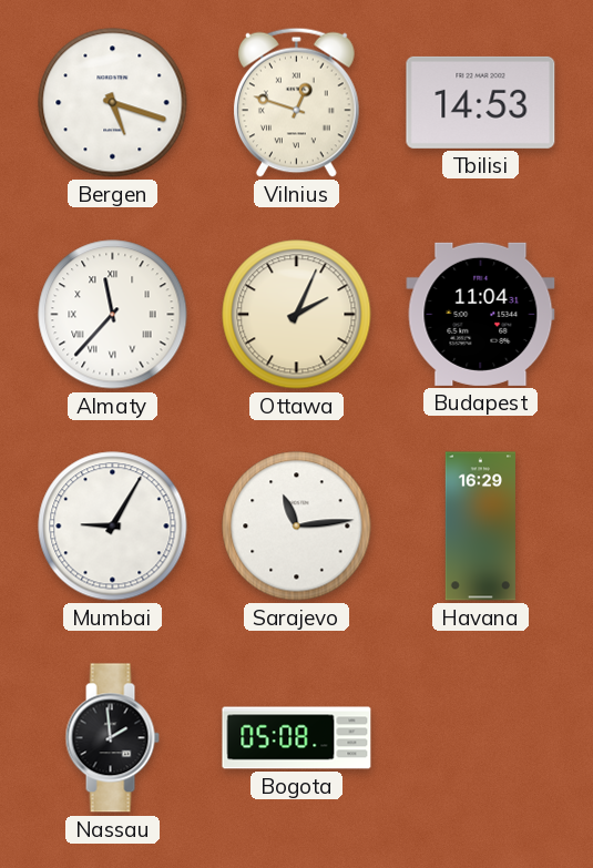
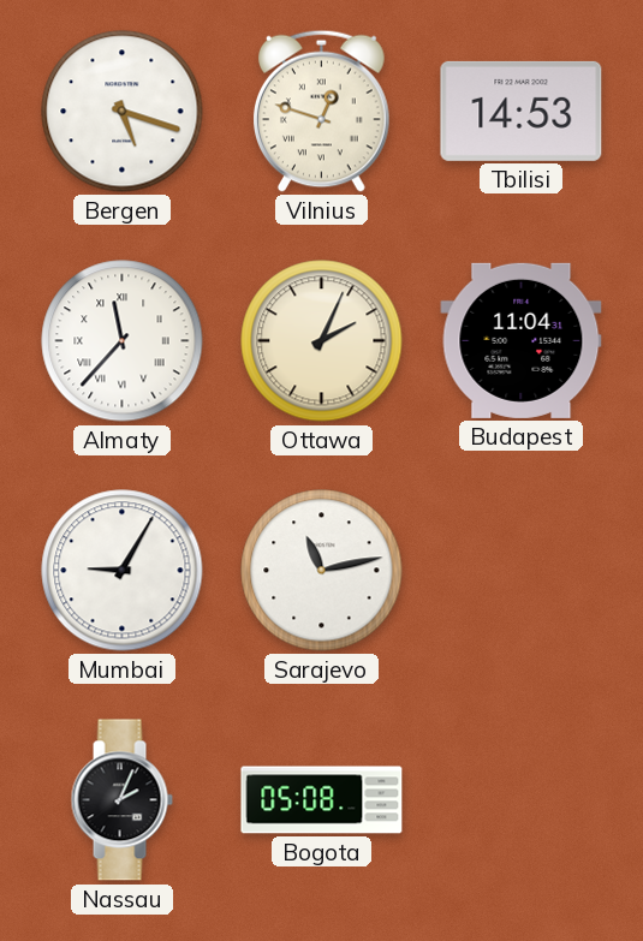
Sarajevo: 11:14 -> 11:13
Havana: 16:29 -> none
Nassau: 1:59 -> 2:04
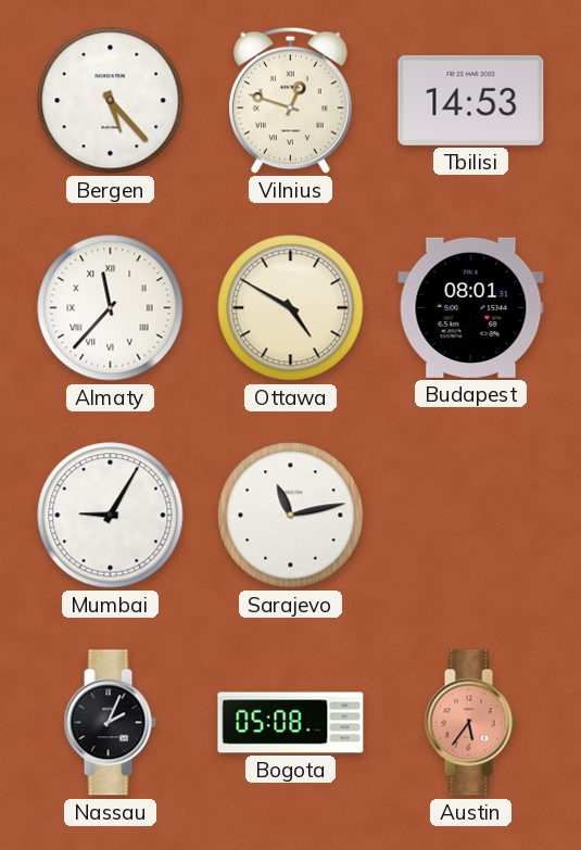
Bergen: 5:18 -> 5:23
Ottawa: 2:04 -> 4:50
Budapest: 11:04 -> 08:01
Austin: none -> 5:36
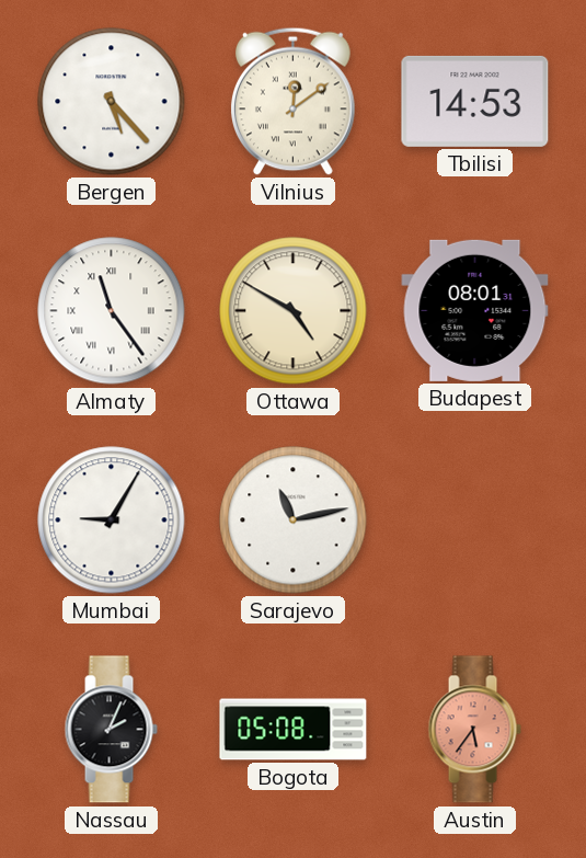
Vilnius: 12:48 -> 12:09
Almaty: 11:37 -> 11:24
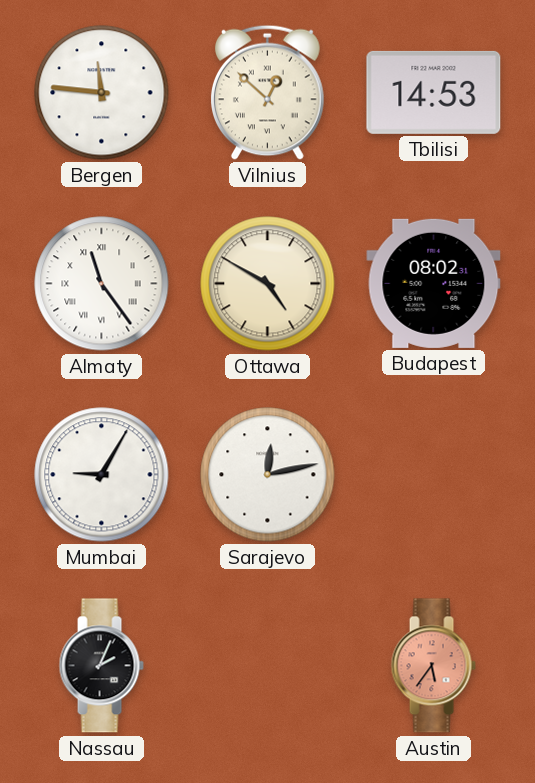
Bergen: 5:23 -> 11:46
Vilnius: 12:09 -> 12:52
Budapest: 08:01 -> 08:02
Sarajevo: 11:13 -> 12:13
Bogota: 05:08 -> none
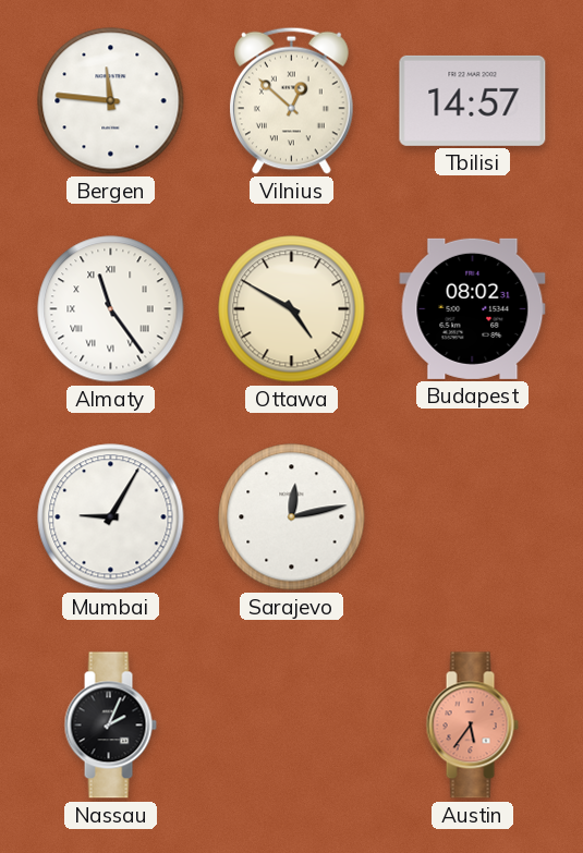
Tbilisi: 14:53 -> 14:57
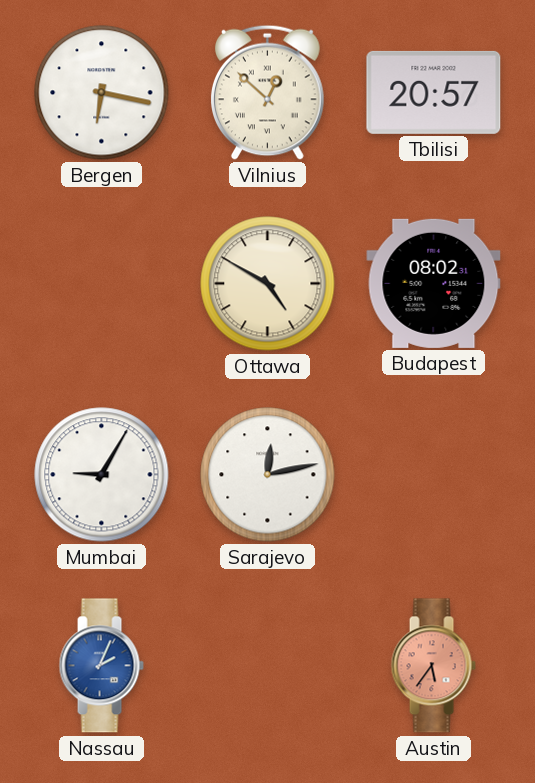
Bergen: 11:46 -> 6:17
Tbilisi: 14:57 -> 20:57
Almaty: 11:24 -> none
Nassau dial: black -> blue
